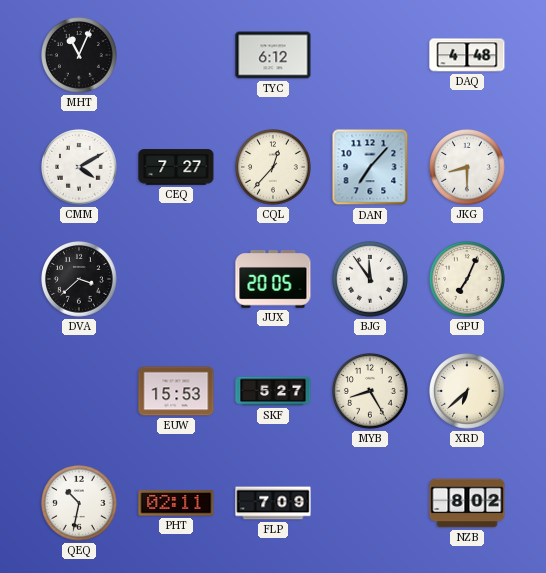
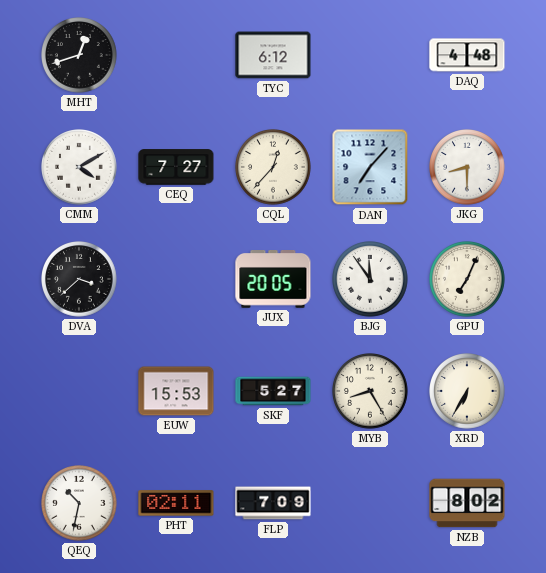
MHT: 11:04 -> 12:42
XRD: 6:38 -> 6:35
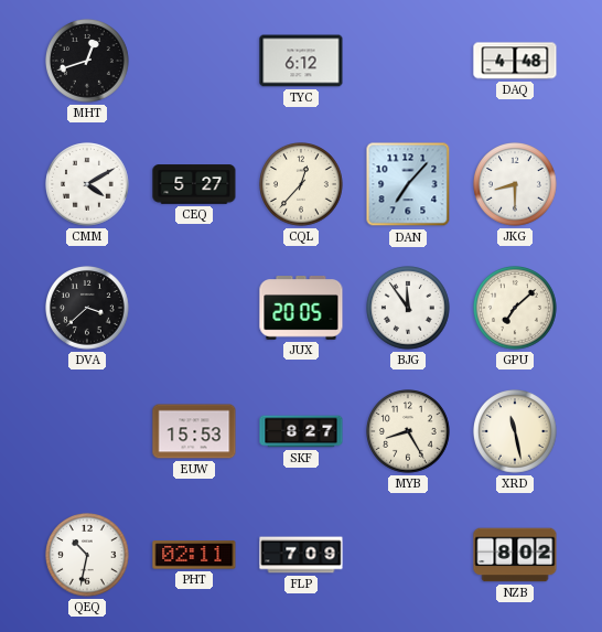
CEQ: 7:27 -> 5:27
GPU: 7:04 -> 7:08
SKF: 5:27 -> 8:27
XRD: 6:35 -> 11:28
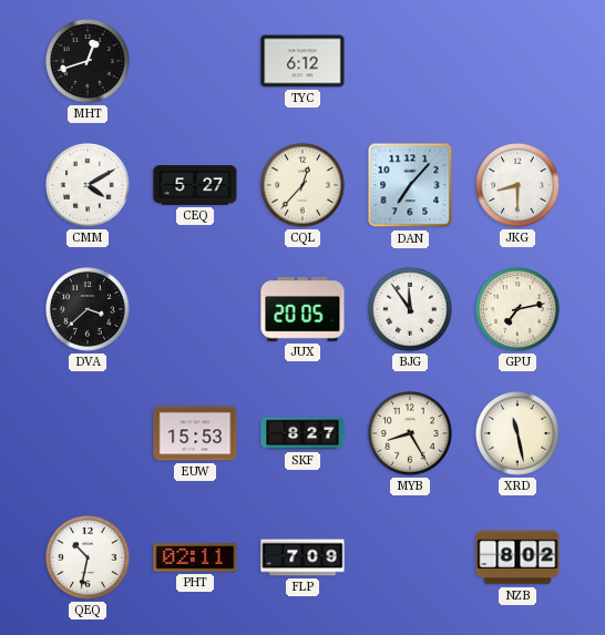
DAQ: 4:48 -> none
GPU: 7:08 -> 7:13
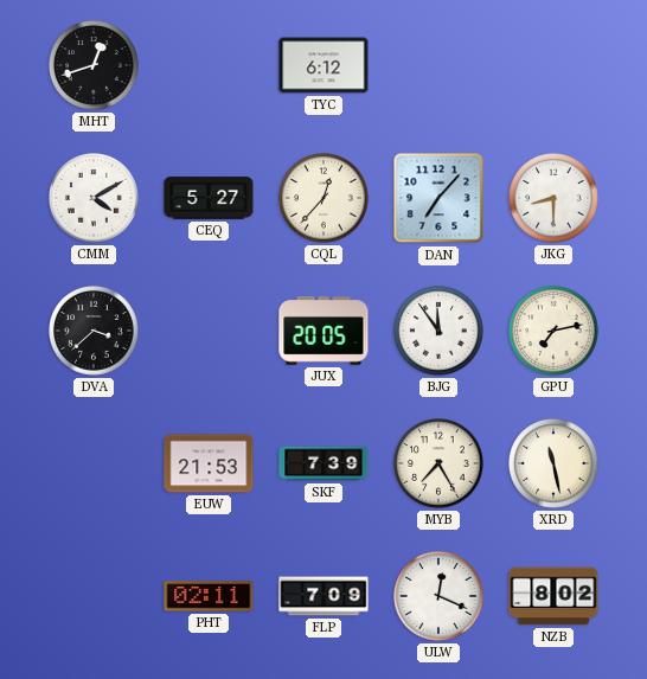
EUW: 15:53 -> 21:53
SKF: 8:27 -> 7:39
MYB: 8:25 -> 7:25
QEQ: 10:32 -> none
ULW: none -> 12:19
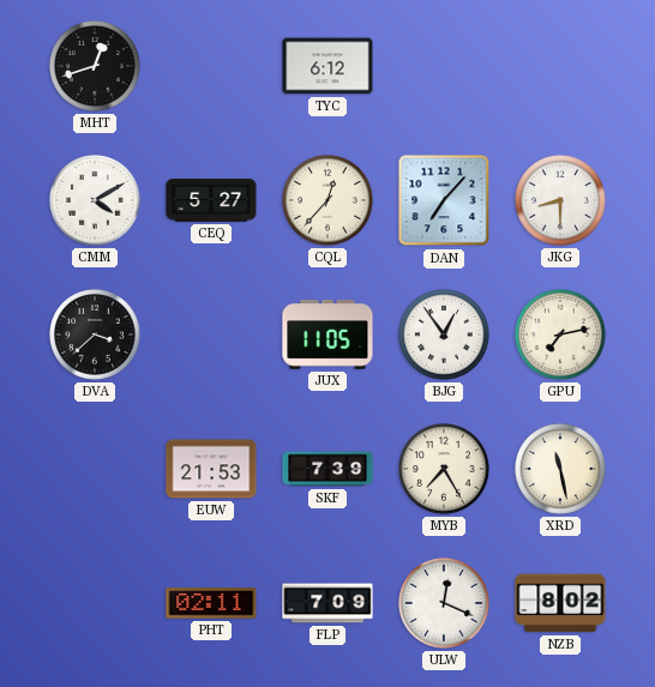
JUX: 20:05 -> 11:05
BJG: 11:54 -> 12:54
